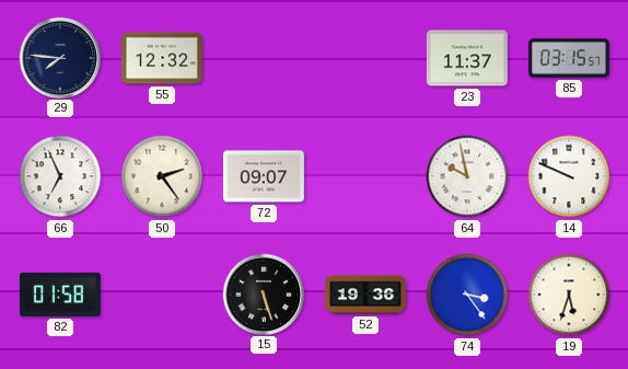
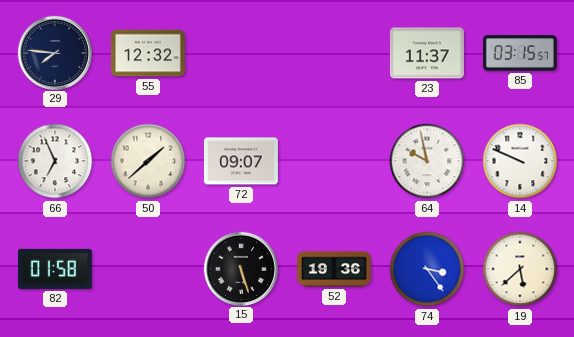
50: 2:24 -> 1:38
19: 5:33 -> 5:38
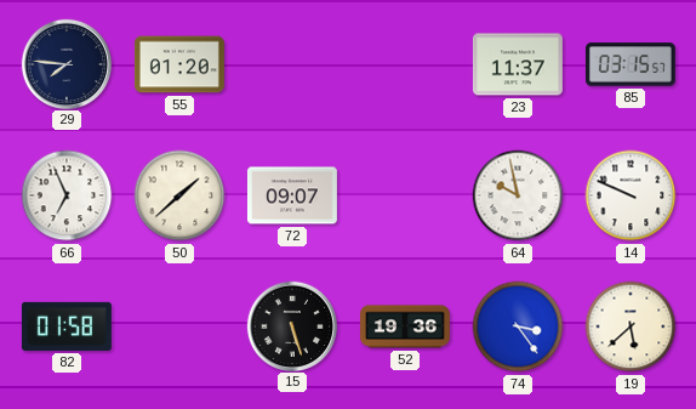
55: 12:32 -> 01:20
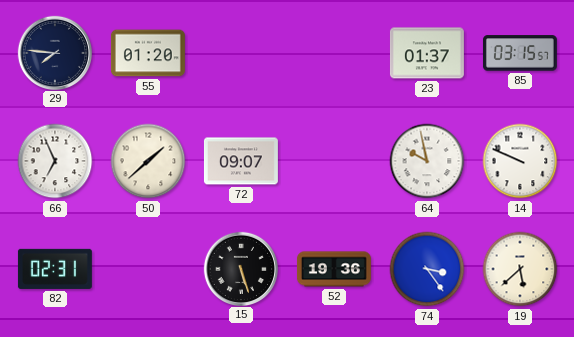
23: 11:37 -> 01:37
82: 01:58 -> 02:31
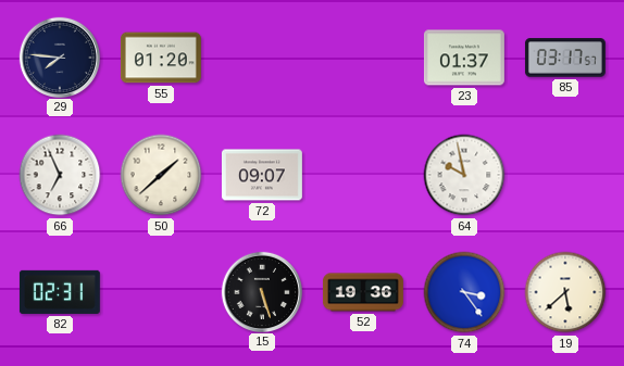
85: 03:15 -> 03:17
14: 9:49 -> none
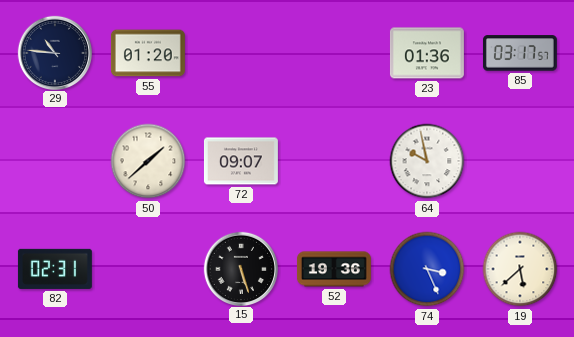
29: 7:46 -> 10:46
23: 01:37 -> 01:36
66: 6:56 -> none
74: 3:24 -> 3:26
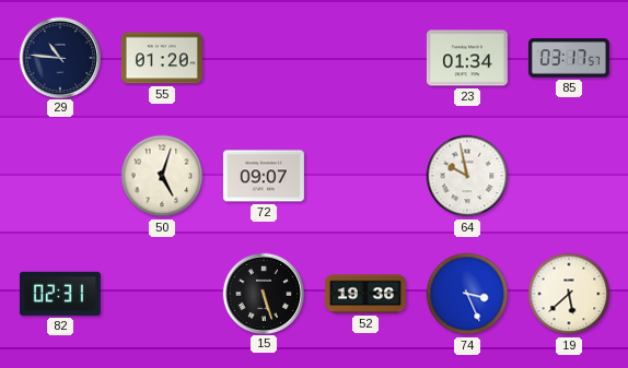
23: 01:36 -> 01:34
50: 1:38 -> 5:03
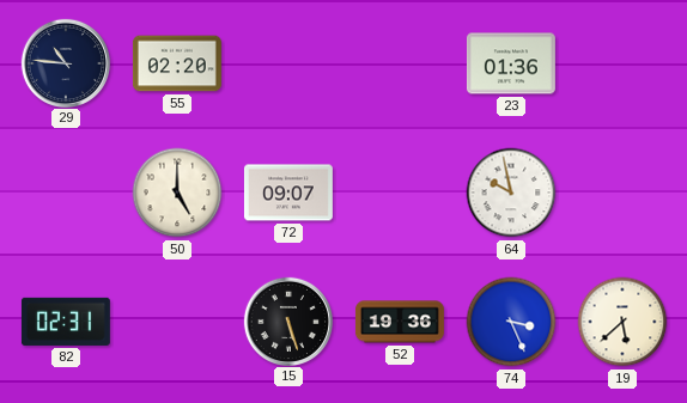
55: 01:20 -> 02:20
23: 01:34 -> 01:36
85: 03:17 -> none
50: 5:03 -> 5:00
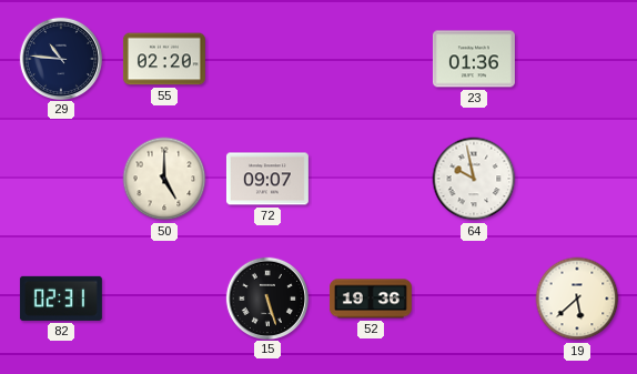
74: 3:26 -> none
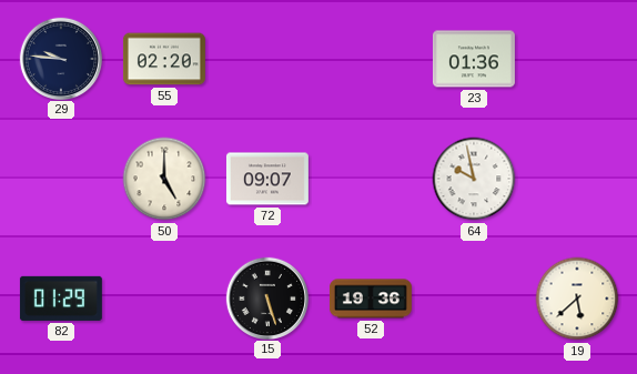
29: 10:46 -> 9:46
82: 02:31 -> 01:29
